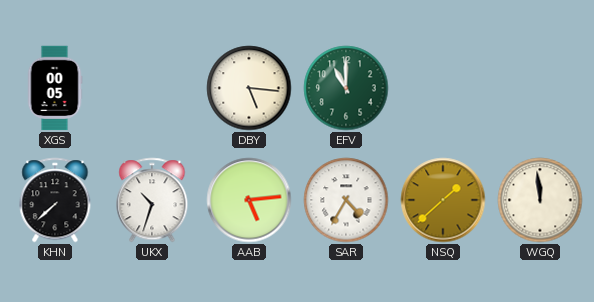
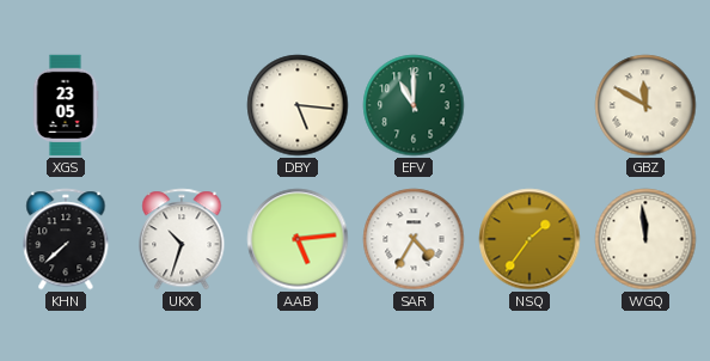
XGS: 00:05 -> 23:05
GBZ: none -> 11:50
NSQ: 1:38 -> 1:36
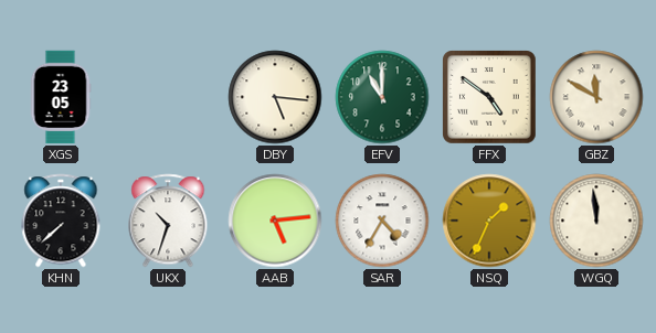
FFX: none -> 4:51
NSQ: 1:36 -> 1:34
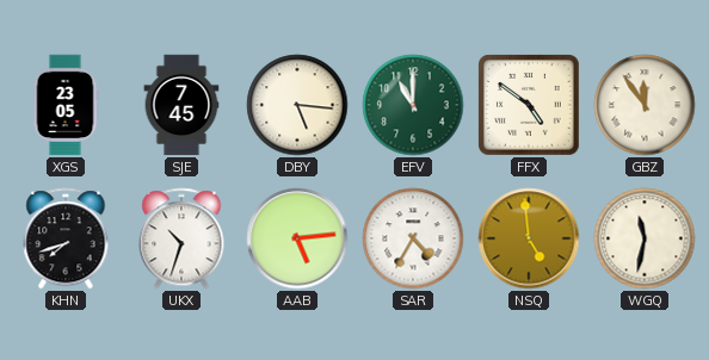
SJE: none -> 7:45
GBZ: 11:50 -> 11:54
KHN: 7:38 -> 7:42
NSQ: 1:34 -> 4:59
WGQ: 11:59 -> 11:32
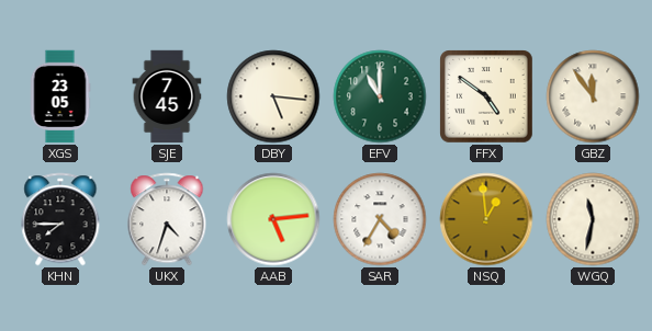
KHN: 7:42 -> 7:45
UKX: 10:33 -> 4:33
NSQ: 4:59 -> 12:59
